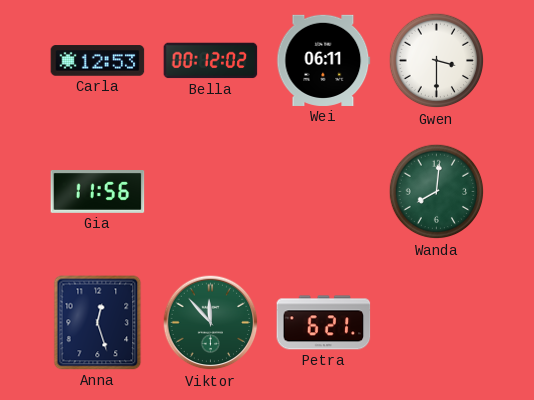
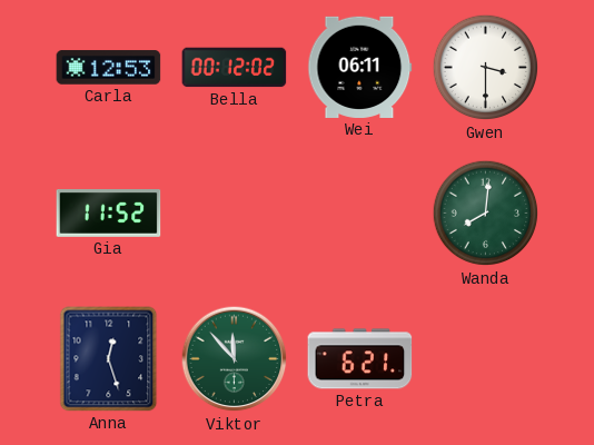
Gia: 11:56 -> 11:52
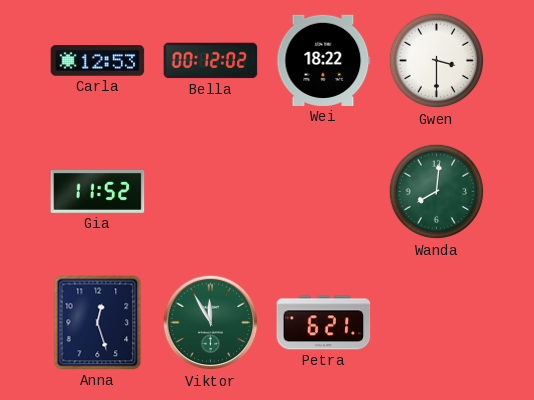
Wei: 06:11 -> 18:22
Viktor: 11:53 -> 11:55
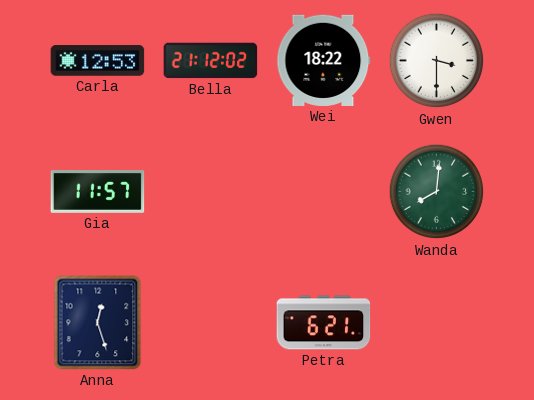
Bella: 00:12 -> 21:12
Gia: 11:52 -> 11:57
Viktor: 11:55 -> none
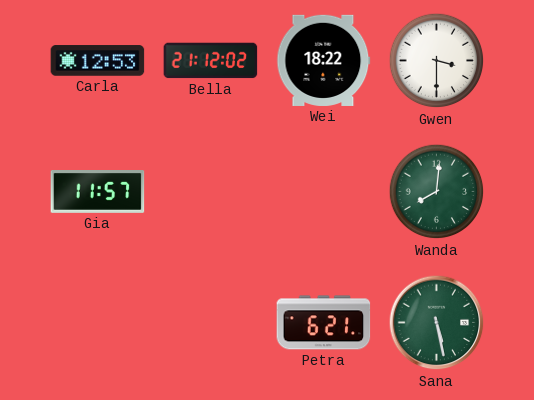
Anna: 12:27 -> none
Sana: none -> 5:28
